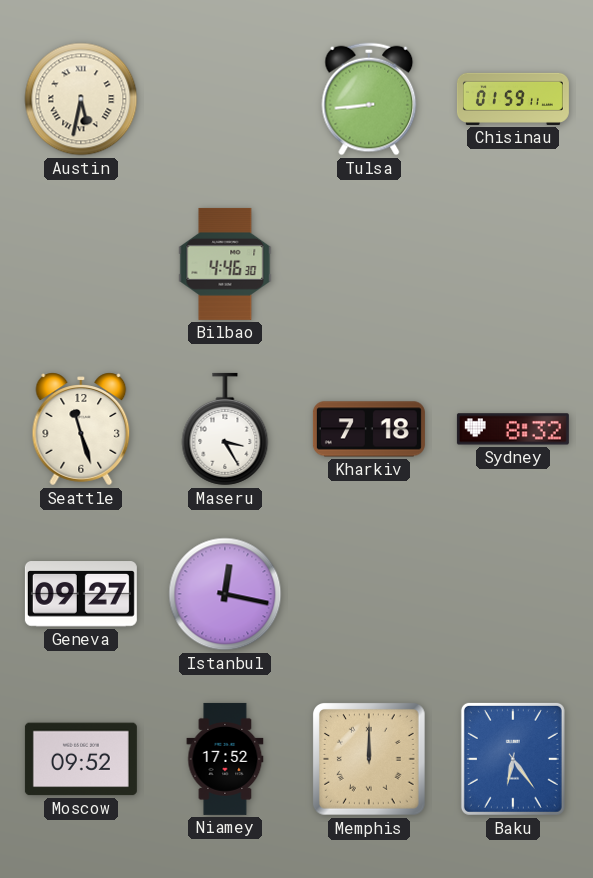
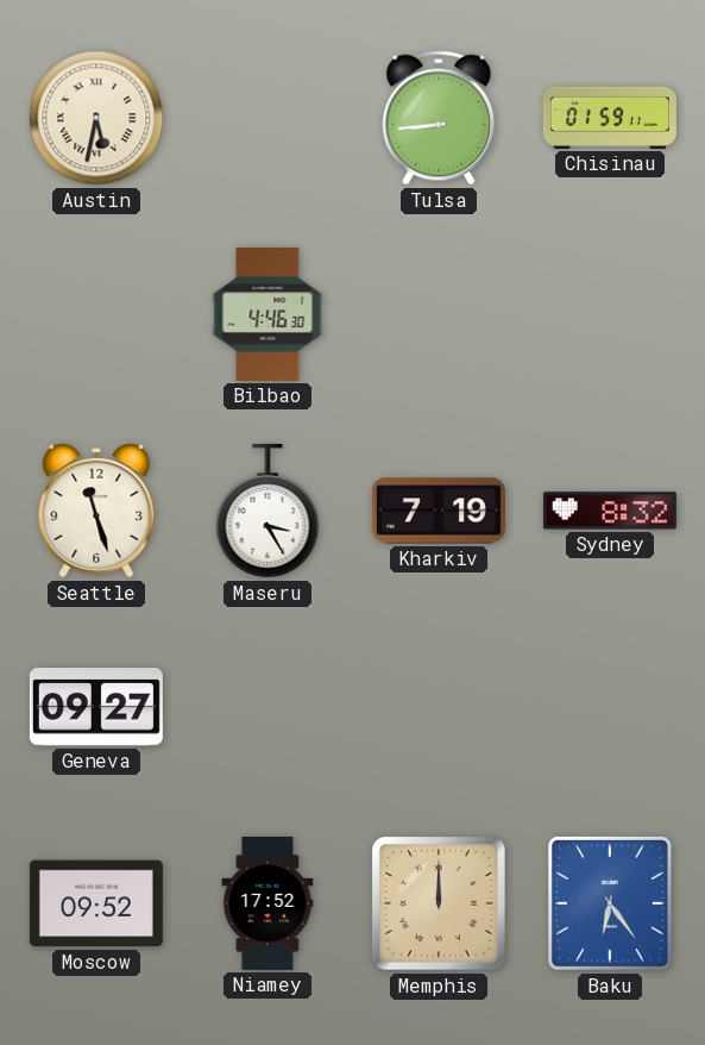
Kharkiv: 7:18 -> 7:19
Istanbul: 12:17 -> none
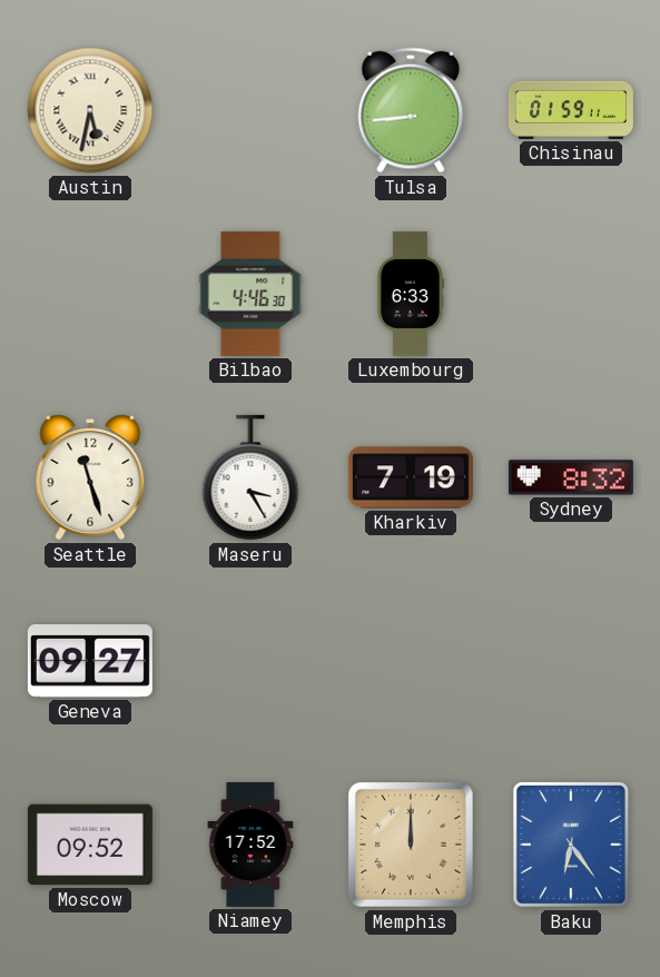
Luxembourg: none -> 6:33
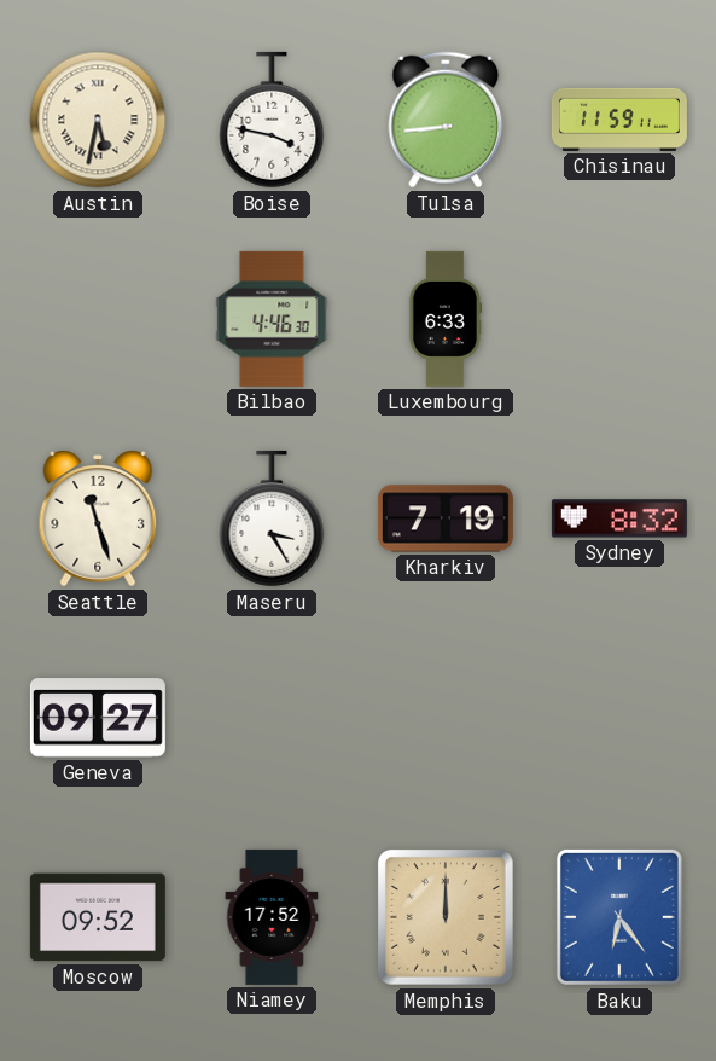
Boise: none -> 3:47
Chisinau: 01:59 -> 11:59
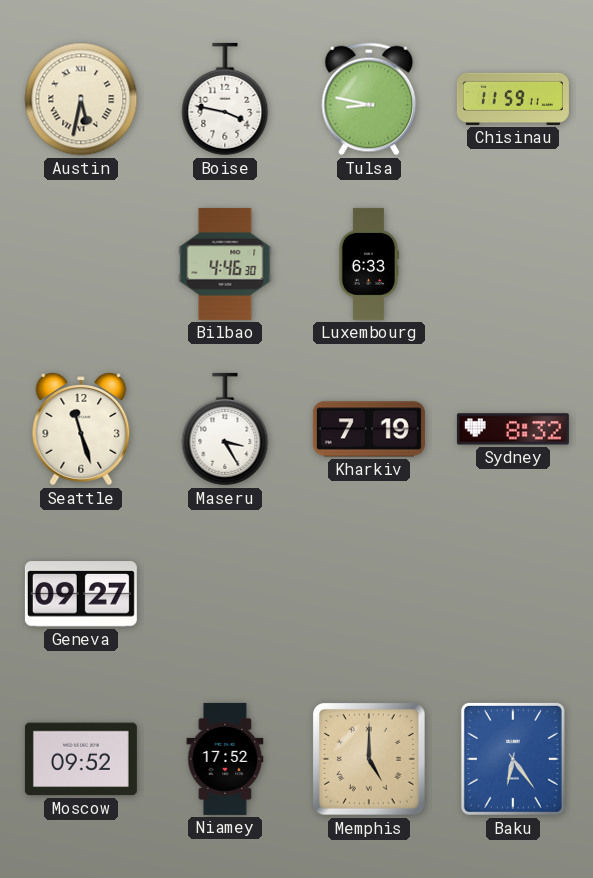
Tulsa: 8:44 -> 8:47
Memphis: 12:00 -> 5:00
